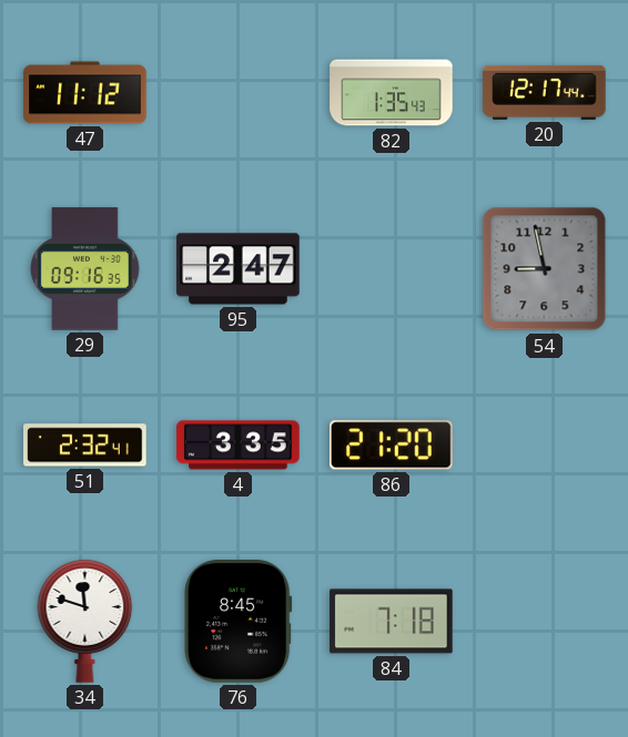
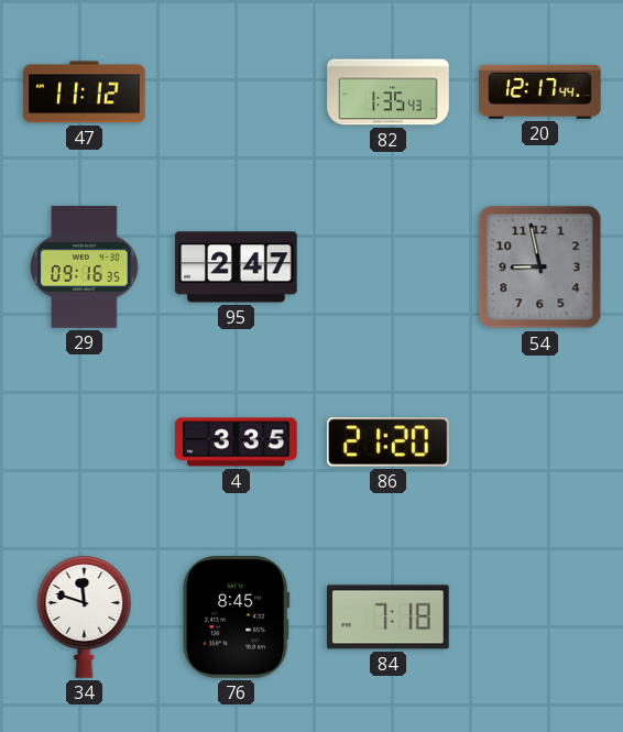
51: 2:32 -> none
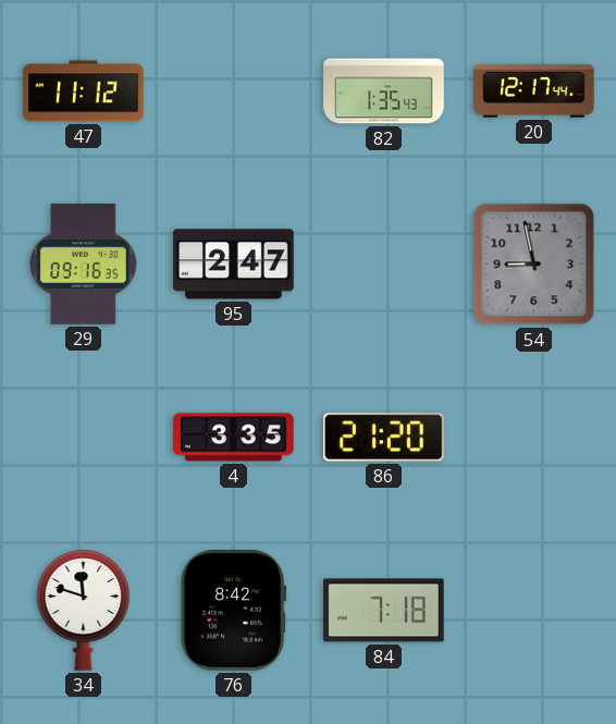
76: 8:45 -> 8:42
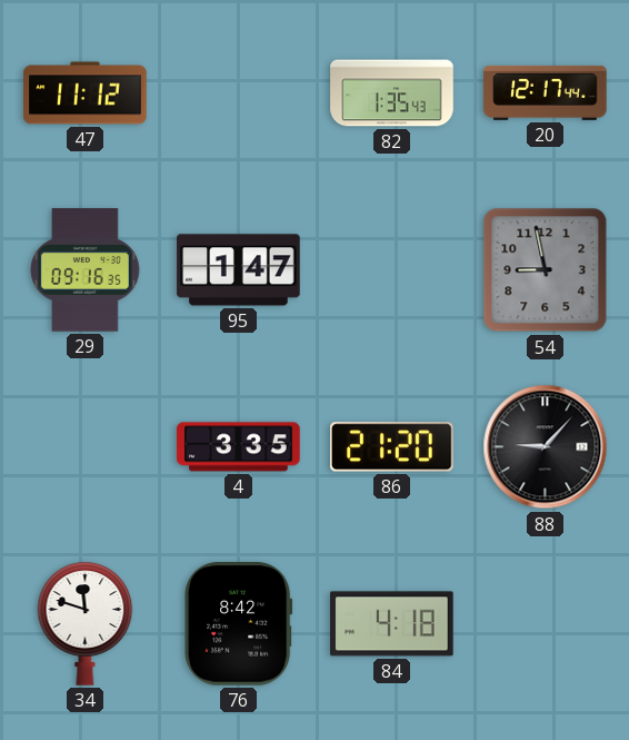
95: 2:47 -> 1:47
88: none -> 9:07
84: 7:18 -> 4:18
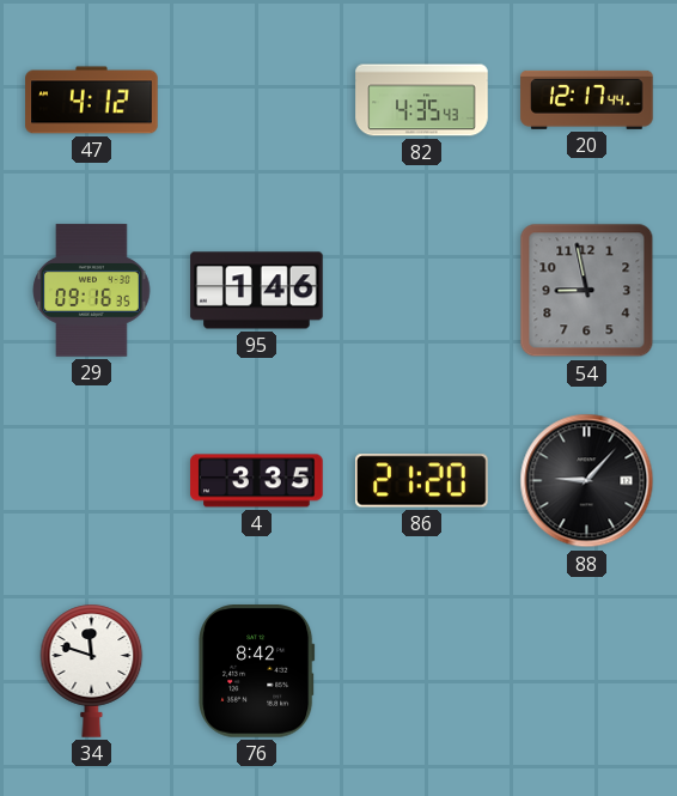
47: 11:12 -> 4:12
82: 1:35 -> 4:35
95: 1:47 -> 1:46
84: 4:18 -> none
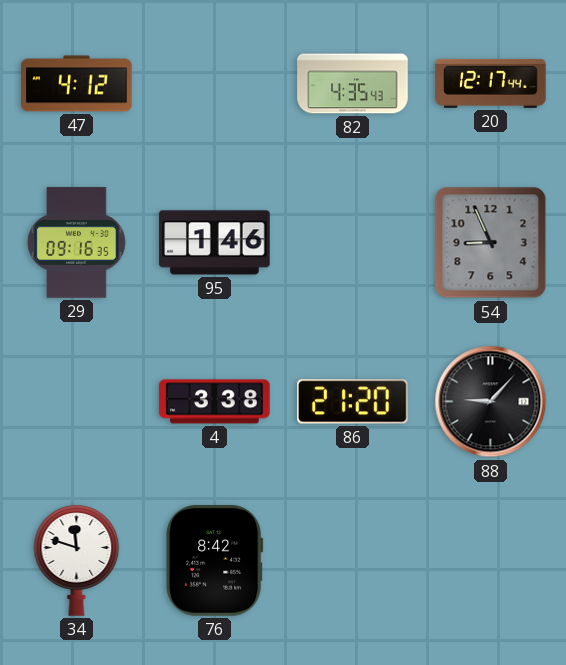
54: 8:58 -> 8:56
4: 3:35 -> 3:38
